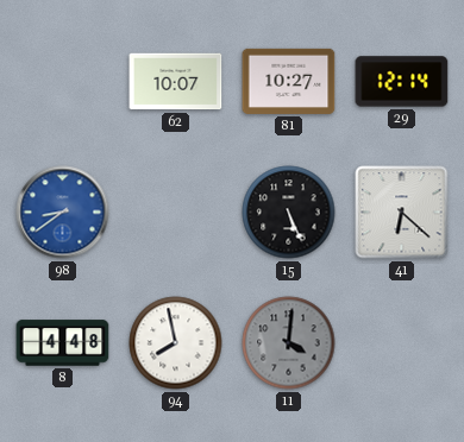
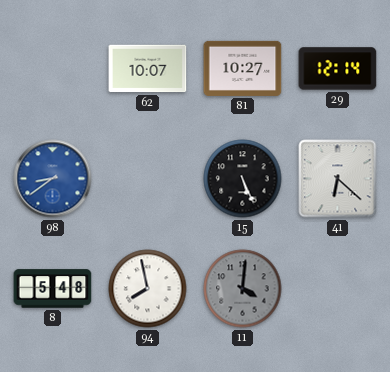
8: 4:48 -> 5:48
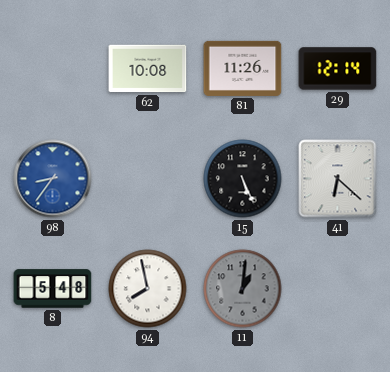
62: 10:07 -> 10:08
81: 10:27 -> 11:26
98: 8:39 -> 8:36
11: 4:01 -> 1:01
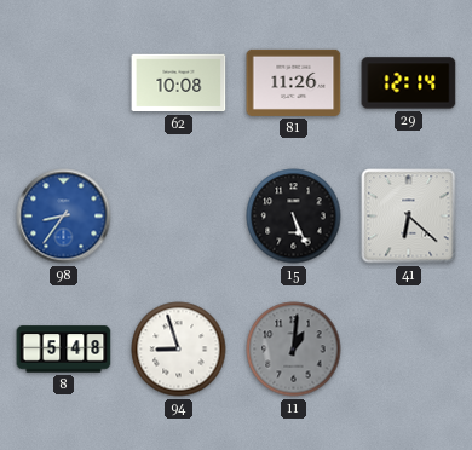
94: 7:58 -> 8:57
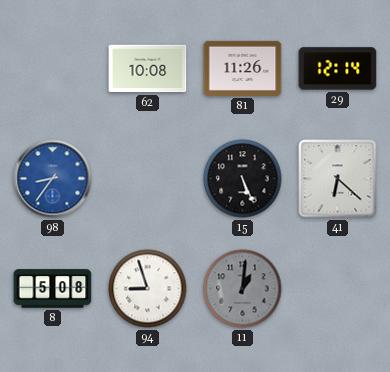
8: 5:48 -> 5:08
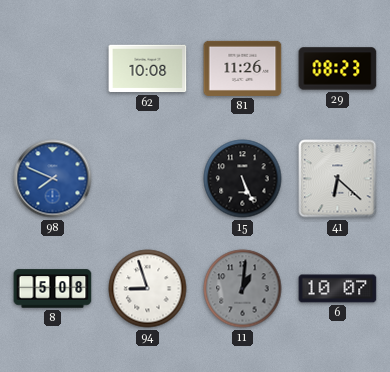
29: 12:14 -> 08:23
98: 8:36 -> 7:49
6: none -> 10:07
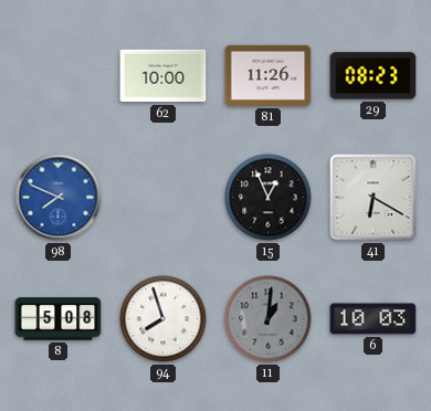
62: 10:08 -> 10:00
15: 5:26 -> 12:56
41: 6:22 -> 6:20
94: 8:57 -> 7:57
6: 10:07 -> 10:03
